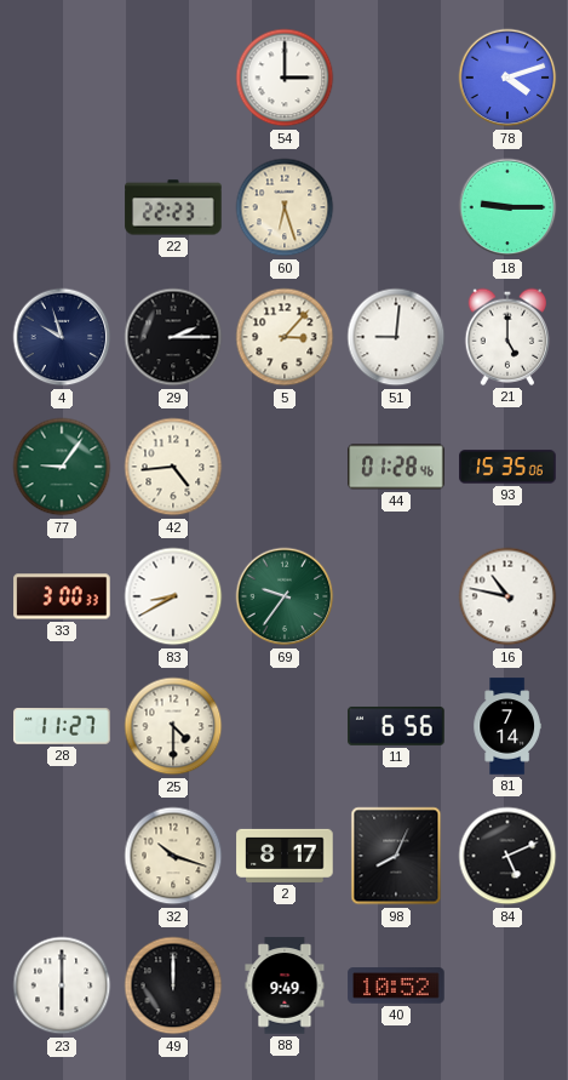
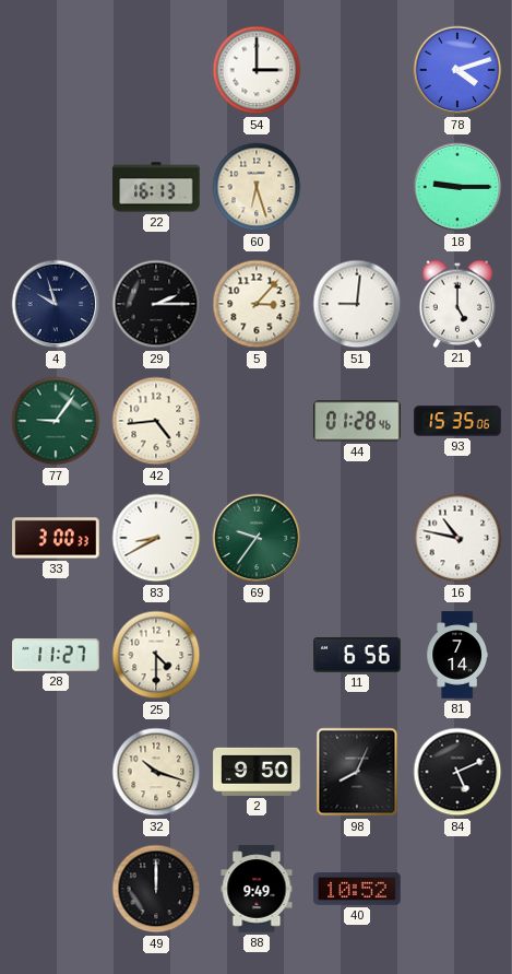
22: 22:23 -> 16:13
2: 8:17 -> 9:50
23: 6:00 -> none
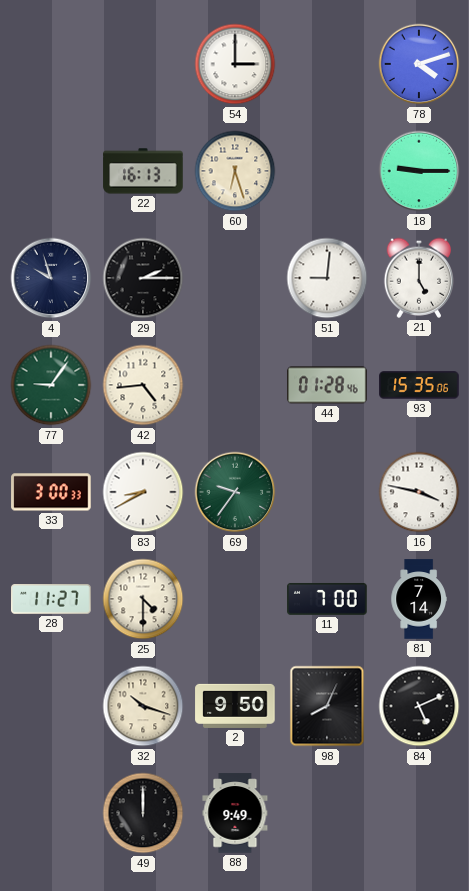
5: 3:07 -> none
16: 10:47 -> 3:47
11: 6:56 -> 7:00
40: 10:52 -> none
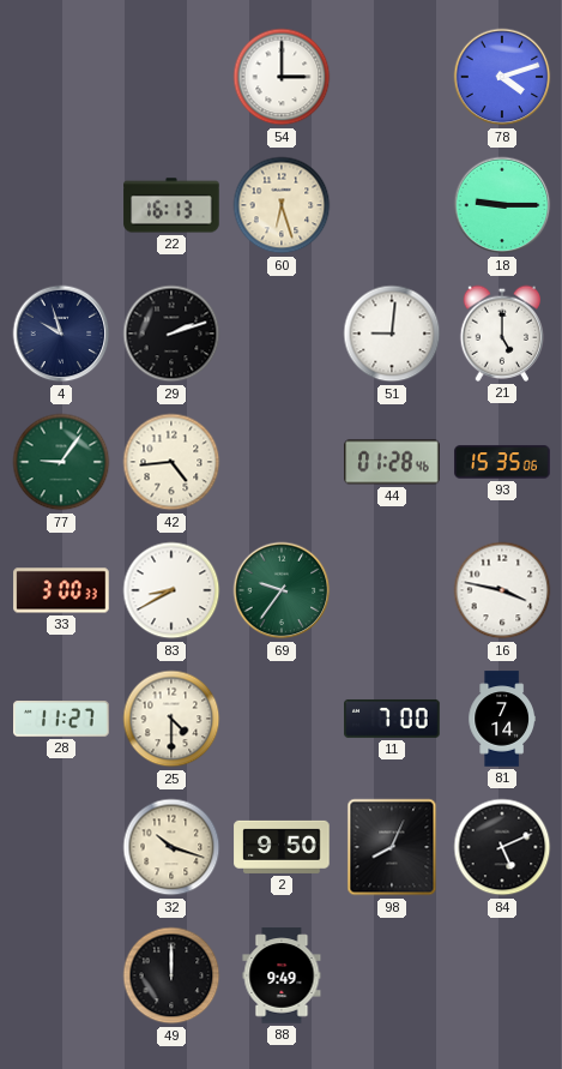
29: 2:15 -> 2:12
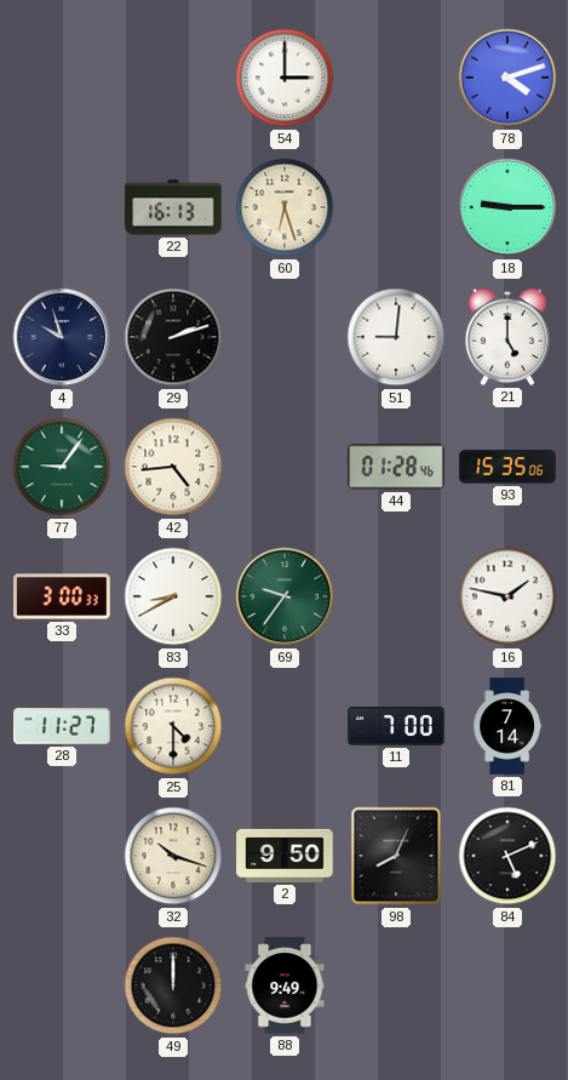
16: 3:47 -> 1:47
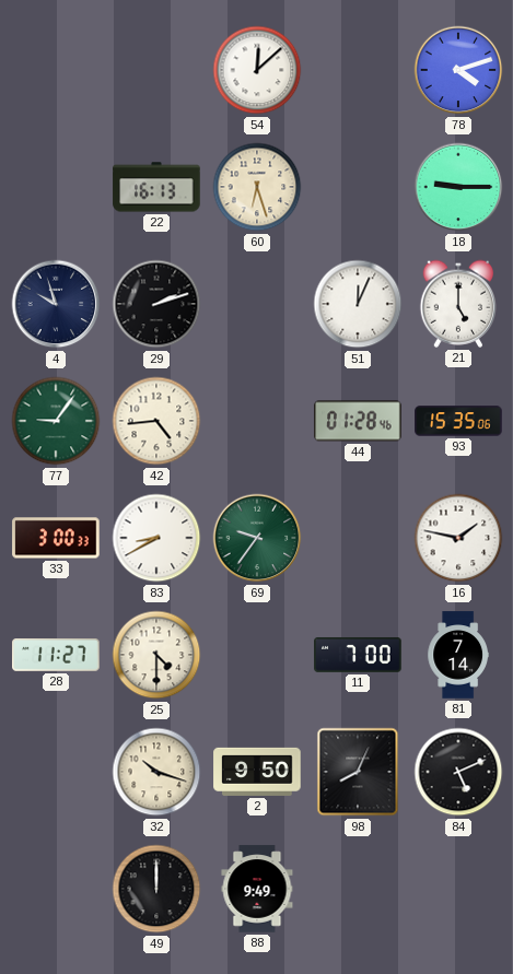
54: 3:00 -> 12:08
51: 9:01 -> 12:04
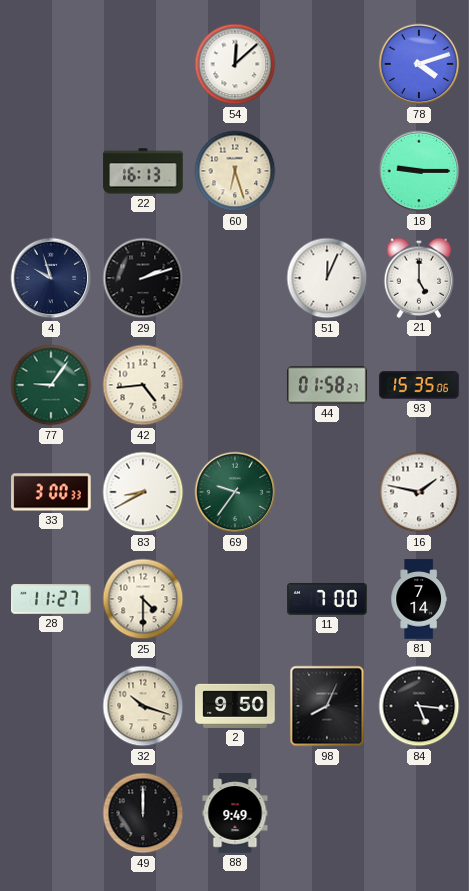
44: 01:28 -> 01:58
84: 5:11 -> 5:16
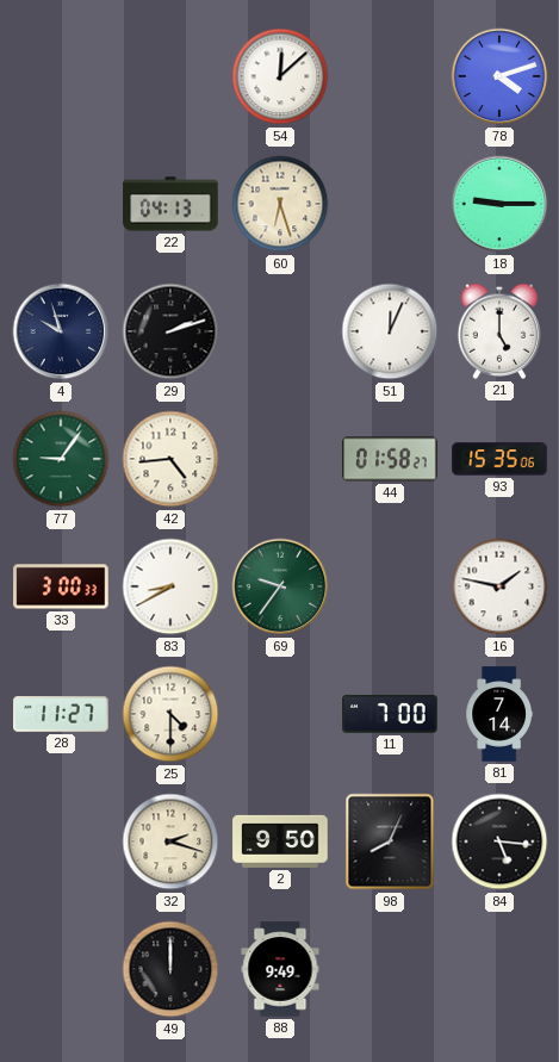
22: 16:13 -> 04:13
32: 10:18 -> 2:18
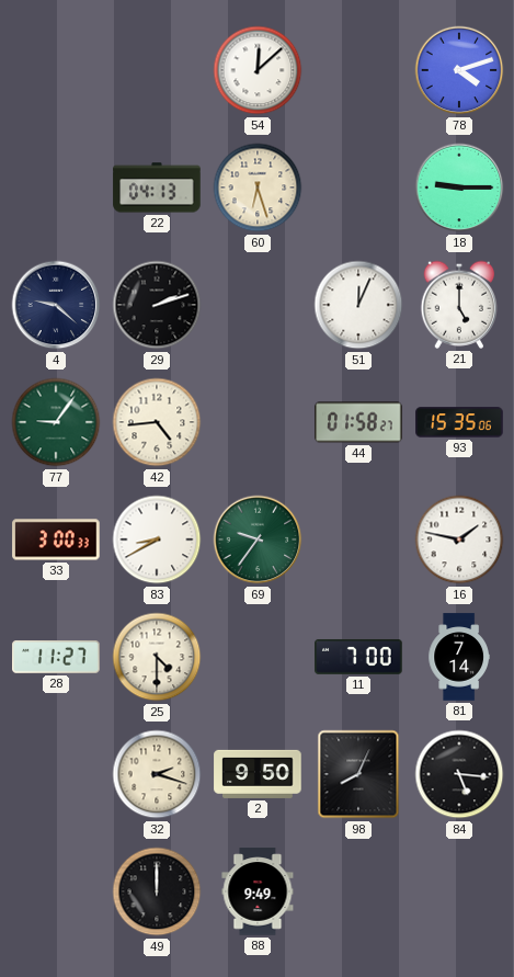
4: 9:57 -> 9:22
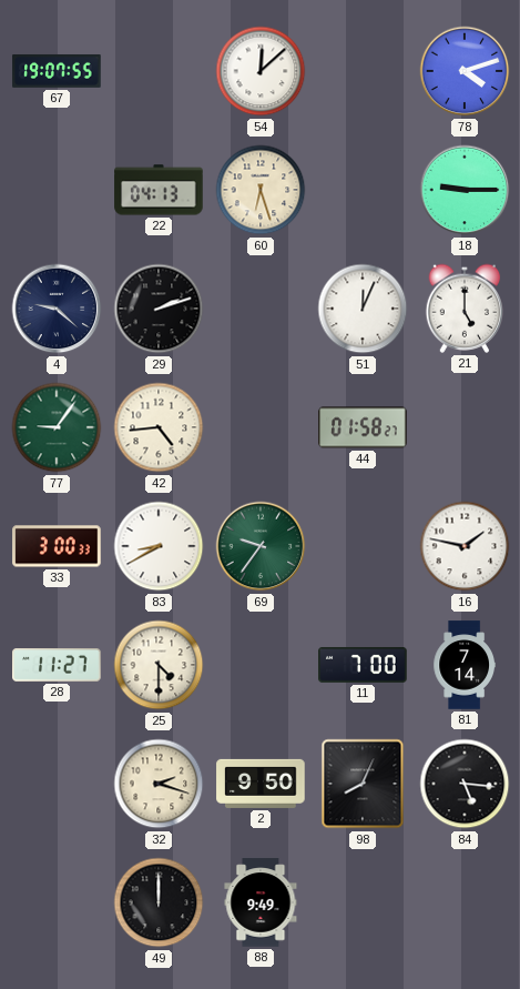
67: none -> 19:07
93: 15:35 -> none
